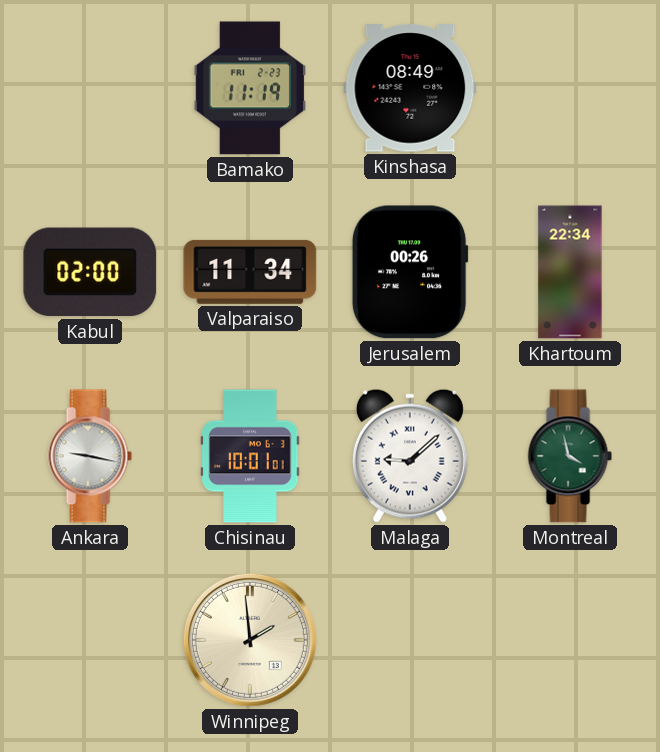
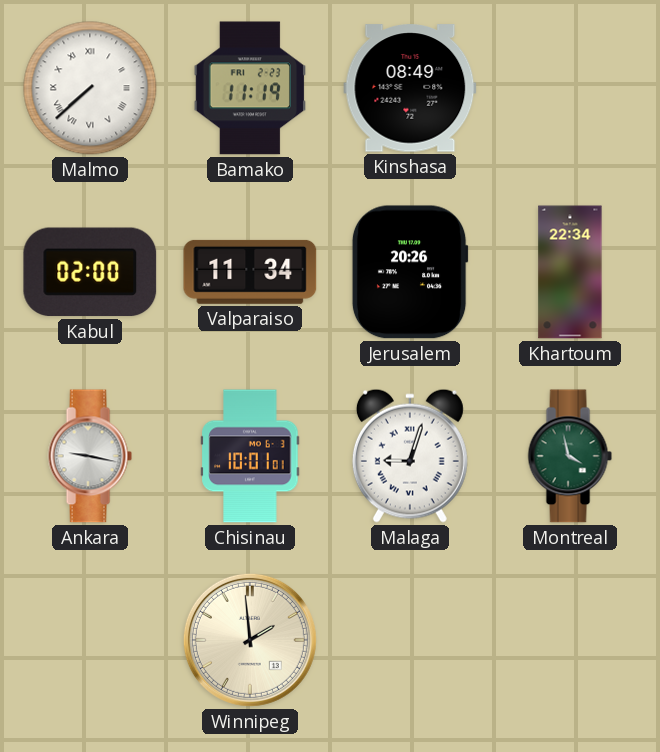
Malmo: none -> 7:38
Jerusalem: 00:26 -> 20:26
Malaga: 9:08 -> 9:03
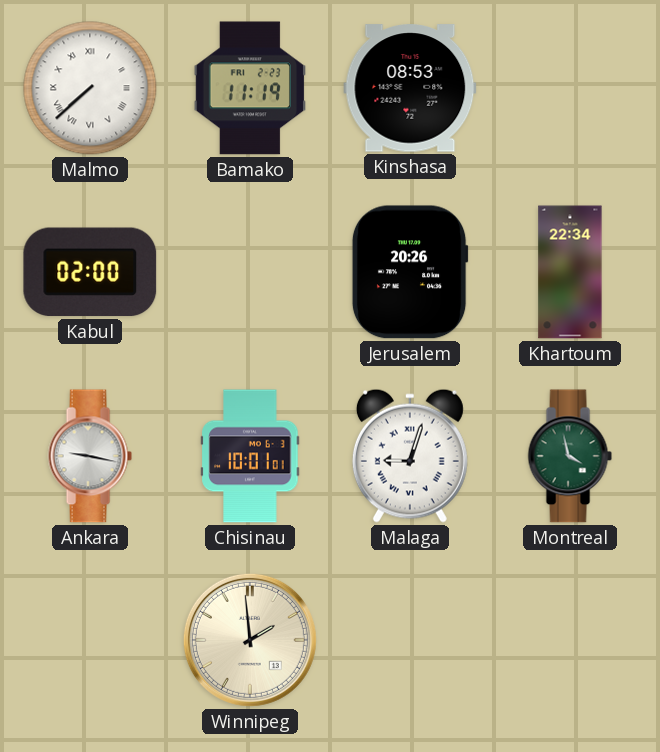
Kinshasa: 08:49 -> 08:53
Valparaiso: 11:34 -> none
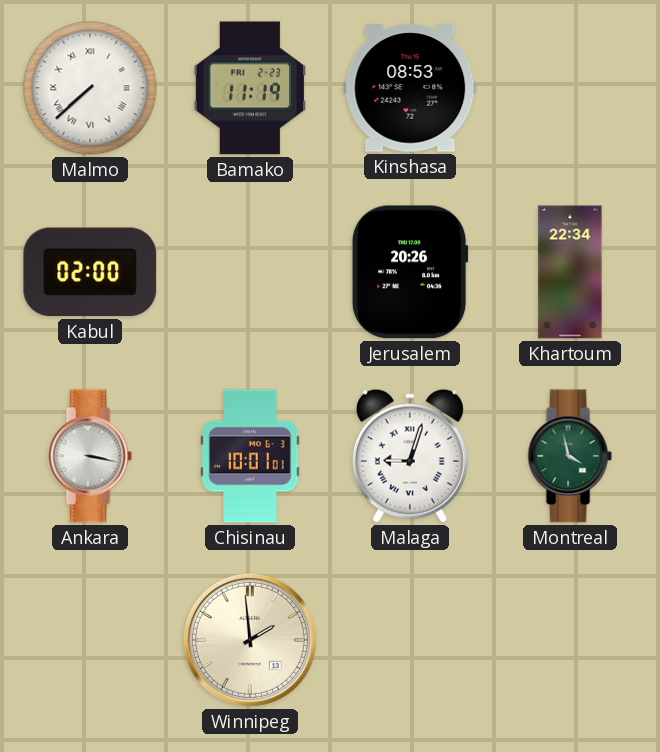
Ankara: 9:17 -> 3:17
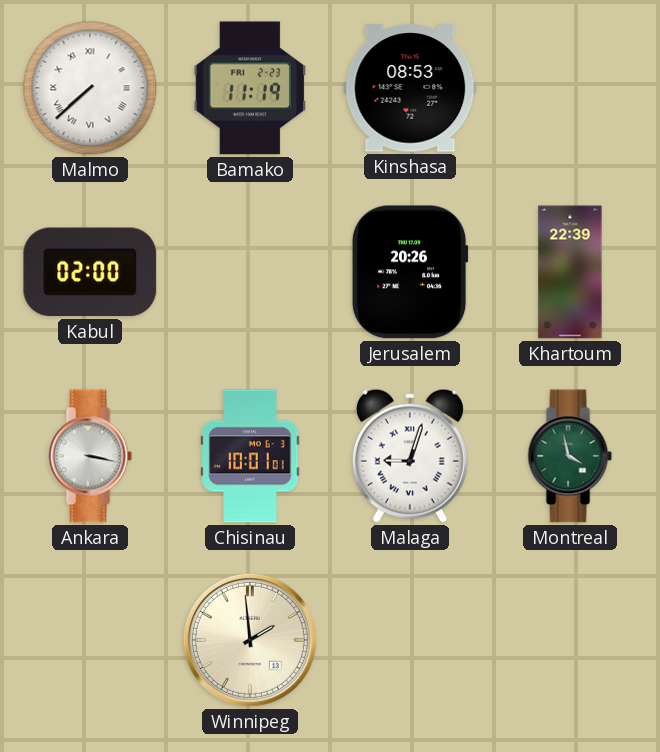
Khartoum: 22:34 -> 22:39
